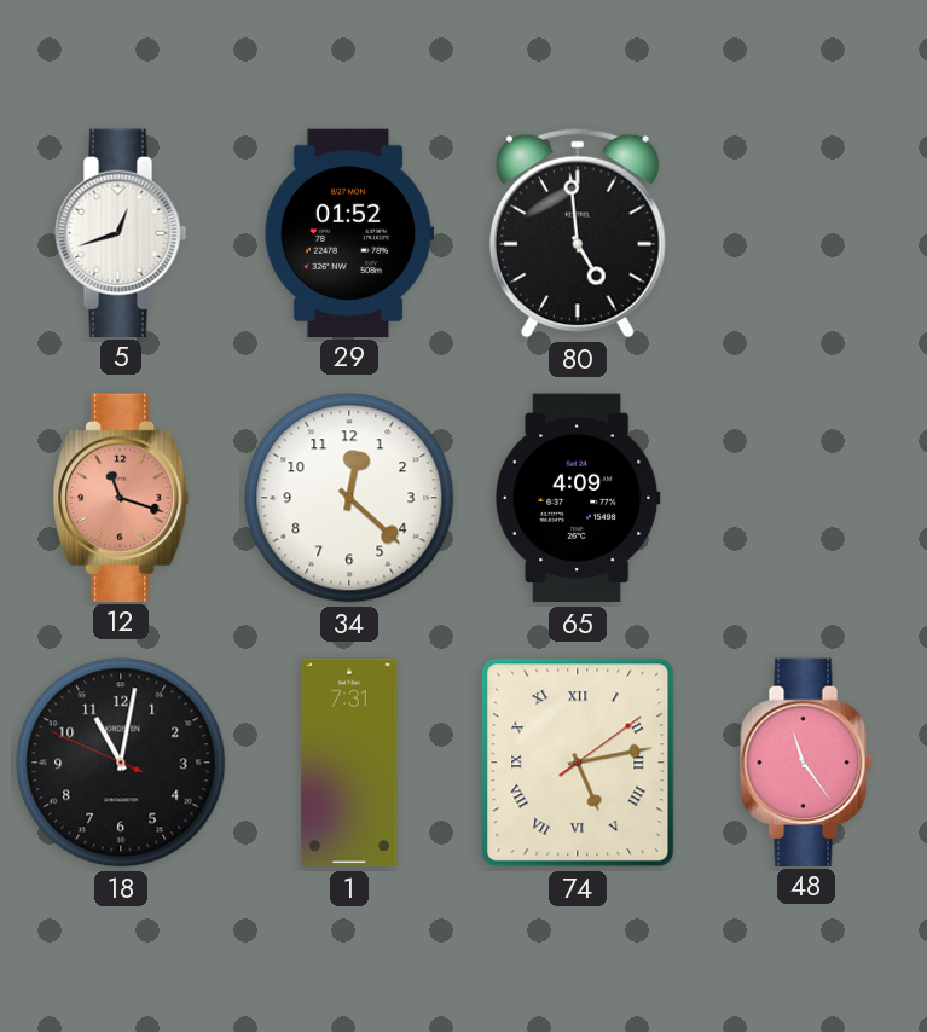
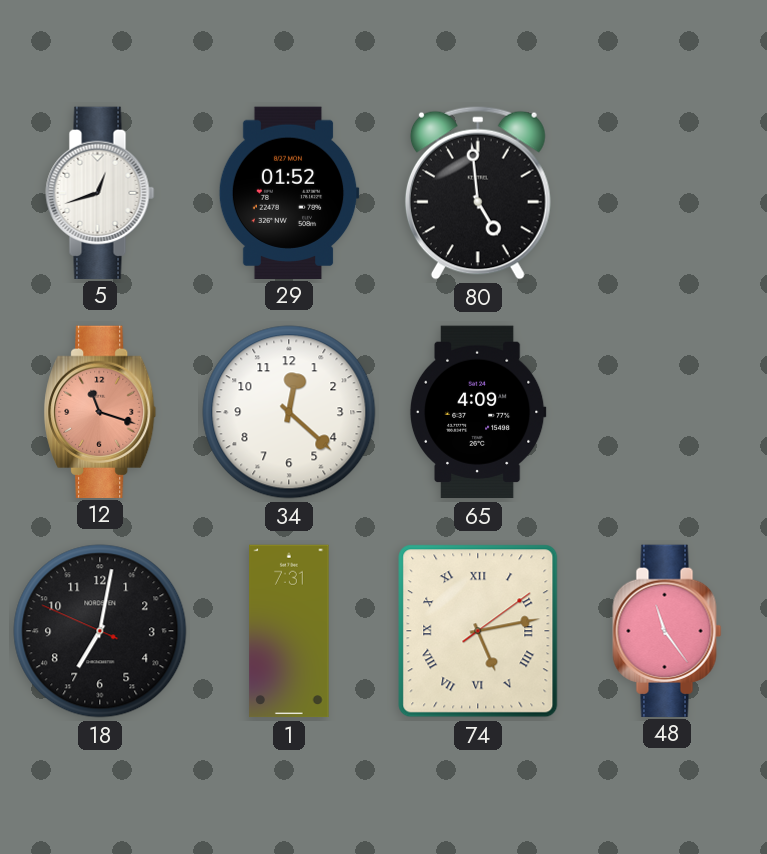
18: 11:01 -> 7:01
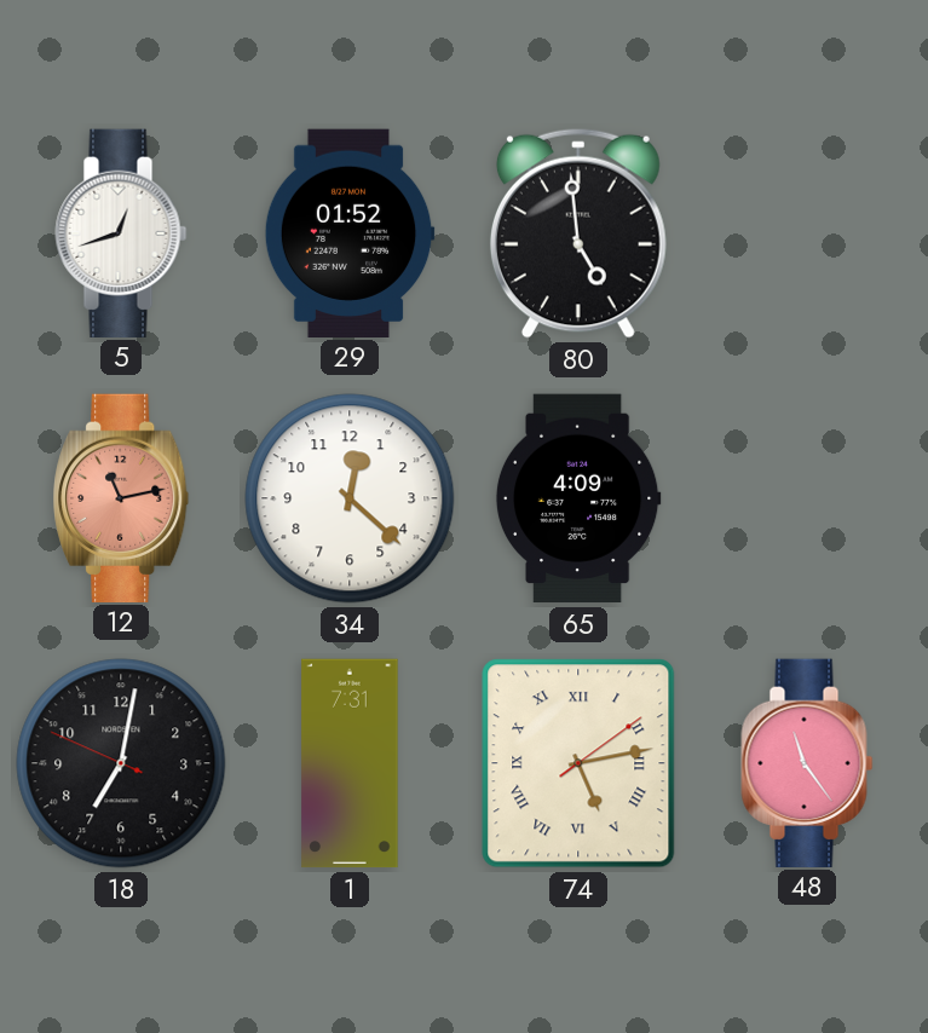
12: 11:18 -> 11:13
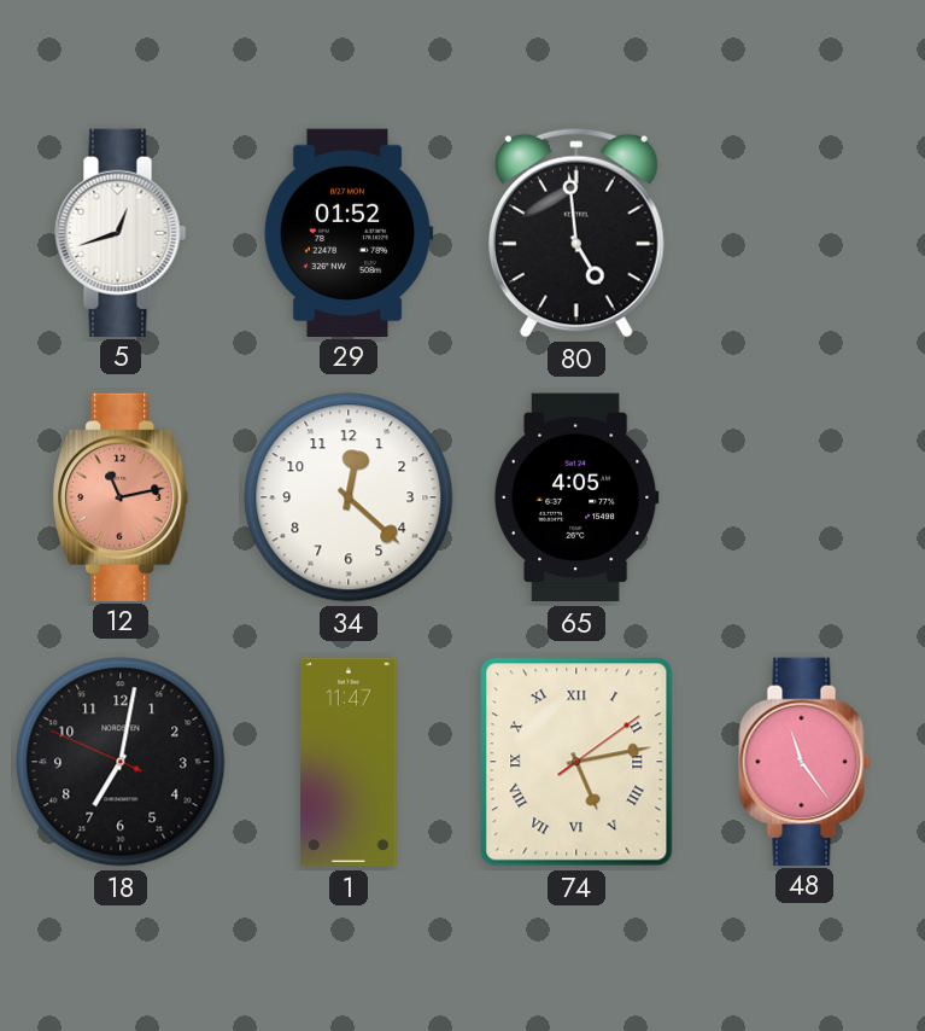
65: 4:09 -> 4:05
1: 7:31 -> 11:47
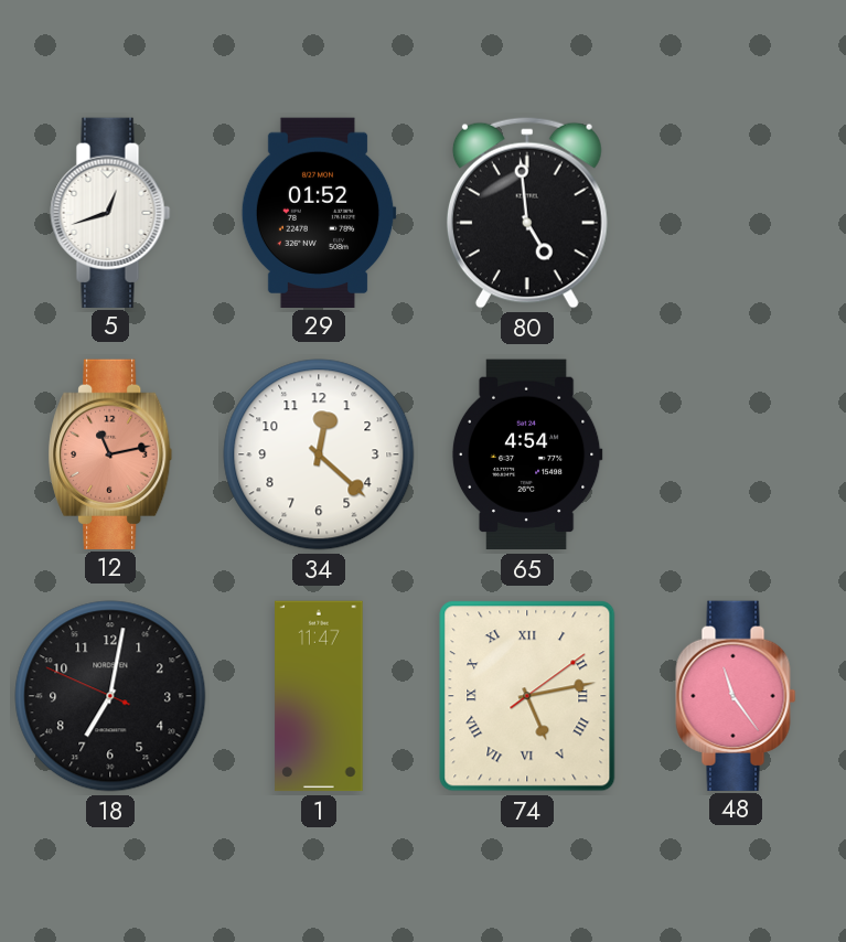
65: 4:05 -> 4:54
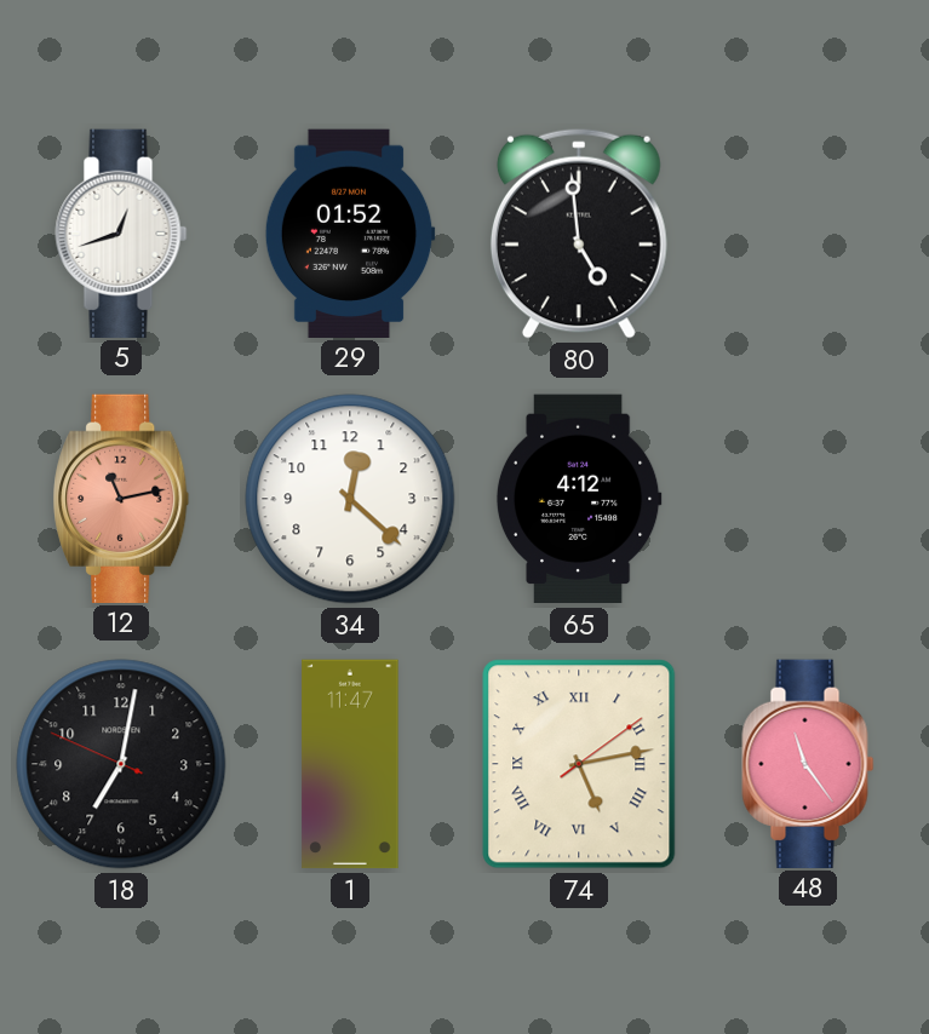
65: 4:54 -> 4:12
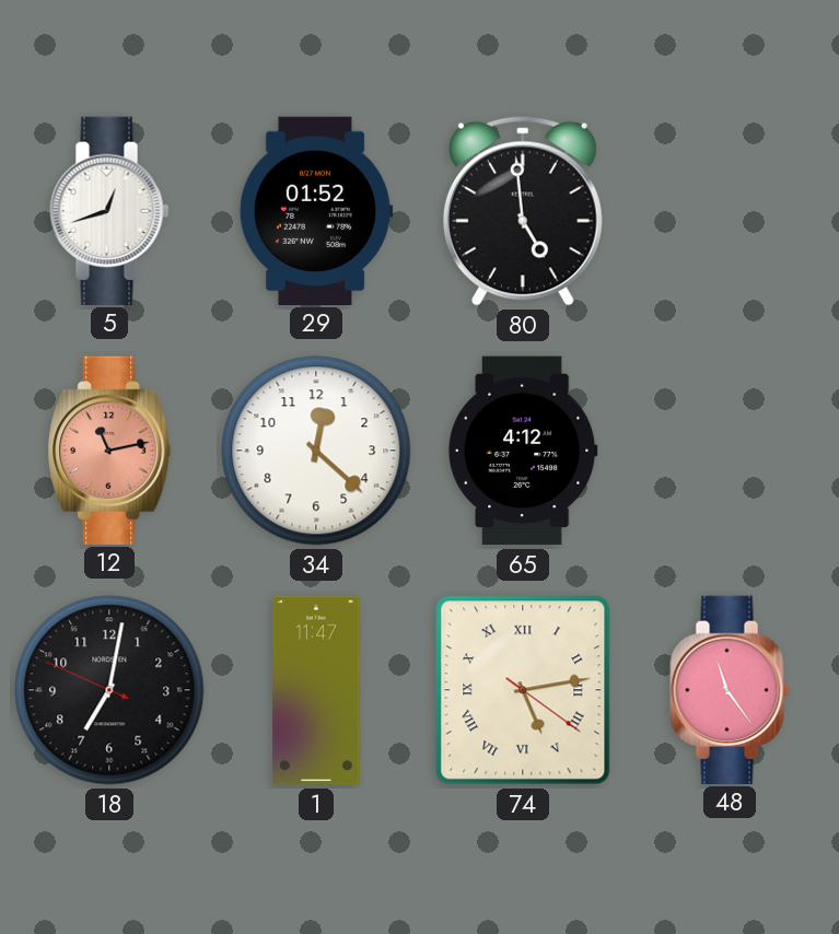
74: 5:13:09 -> 5:13:21
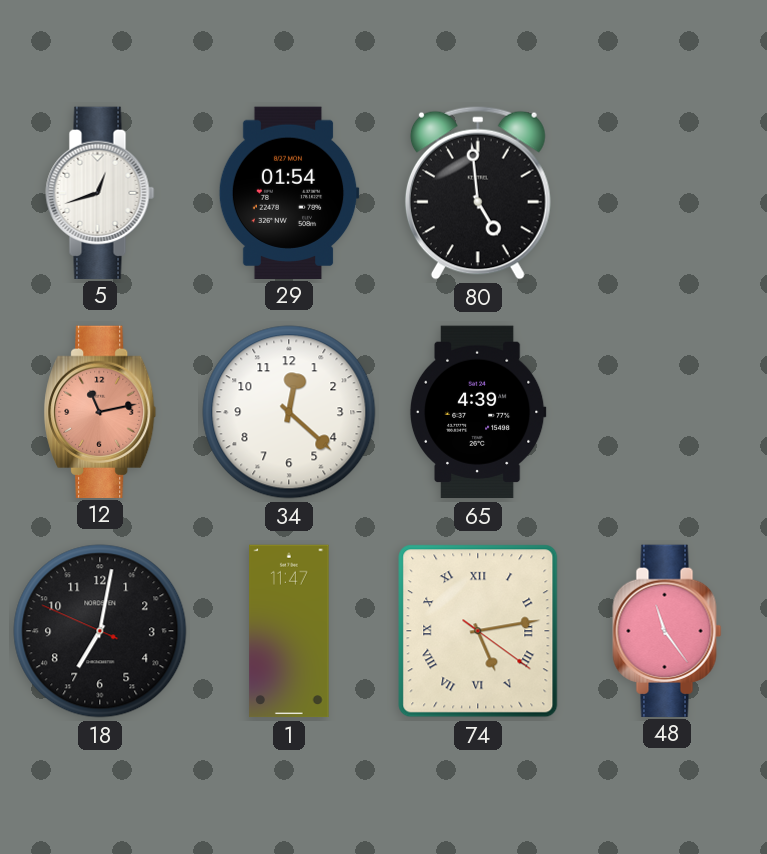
29: 01:52 -> 01:54
65: 4:12 -> 4:39
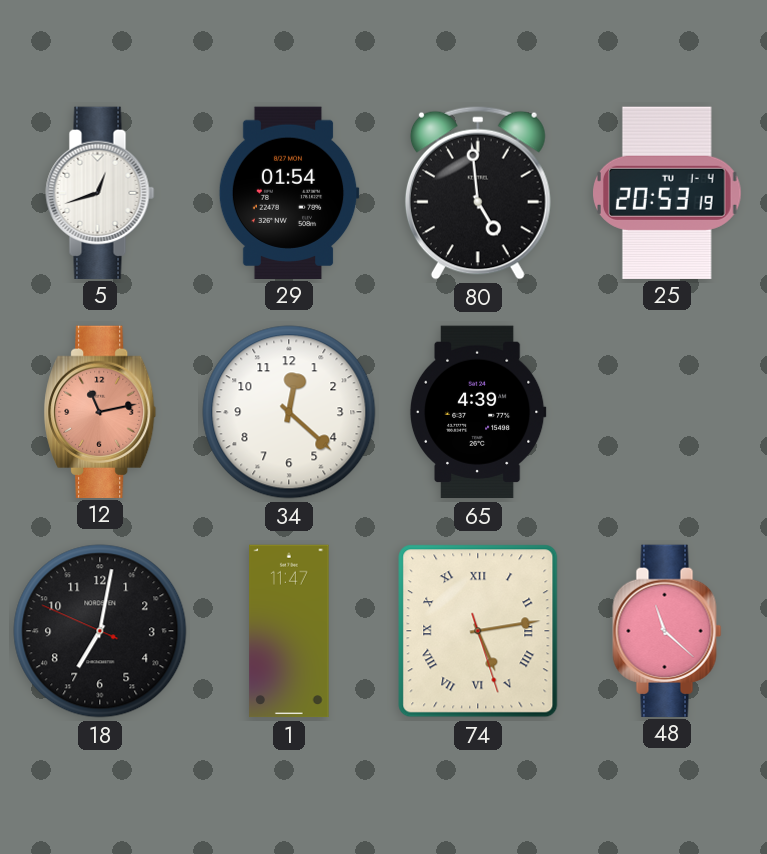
25: none -> 20:53
74: 5:13:21 -> 5:13:27
48: 11:24 -> 11:22
